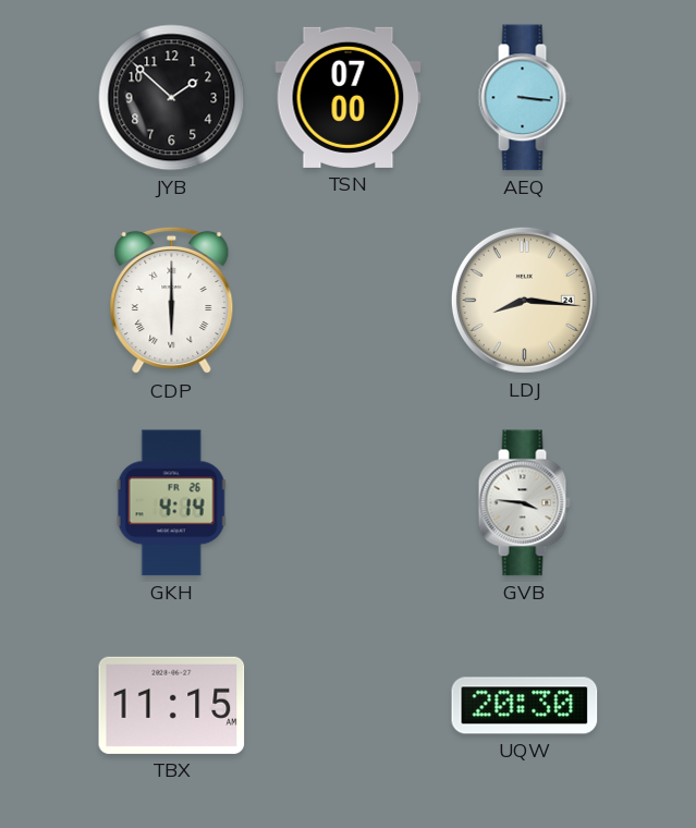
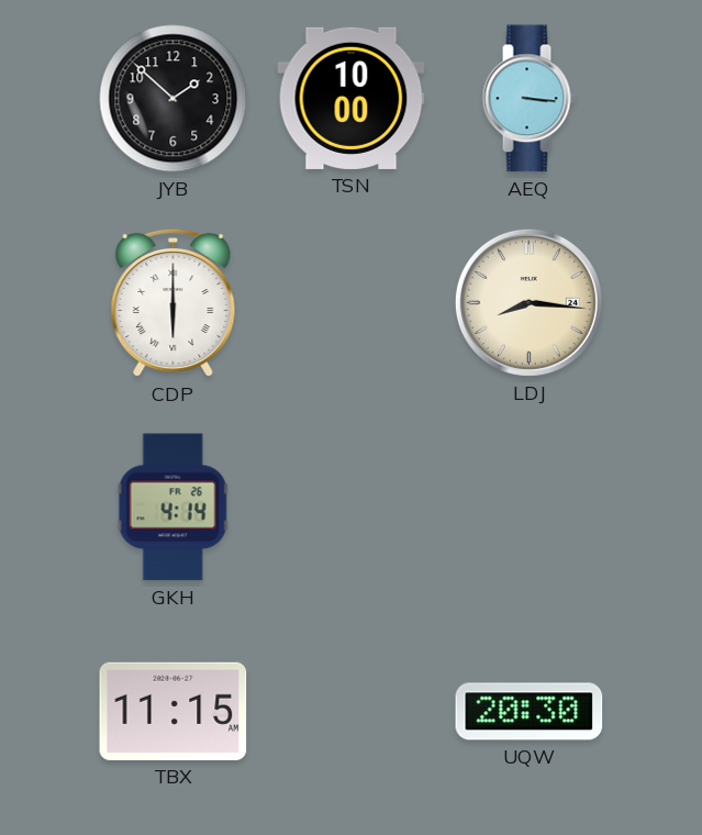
TSN: 07:00 -> 10:00
GVB: 3:46 -> none
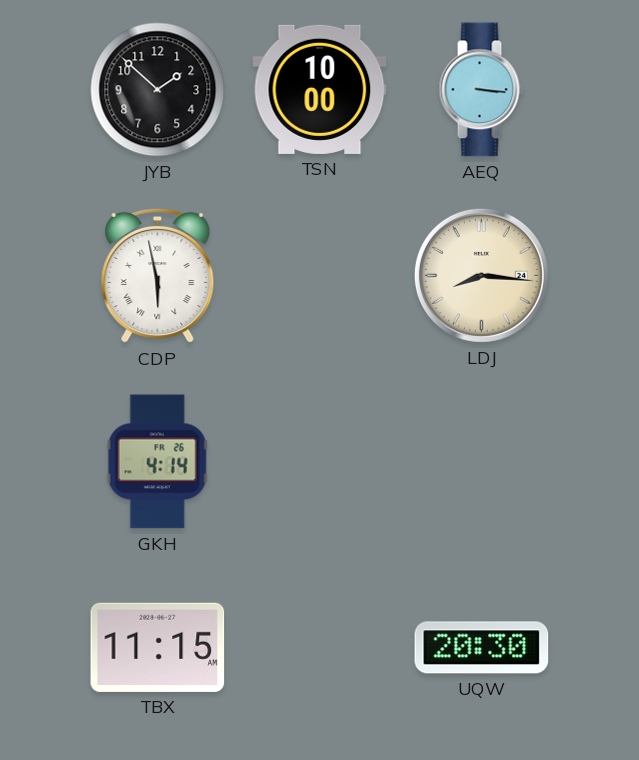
CDP: 6:00 -> 5:58
